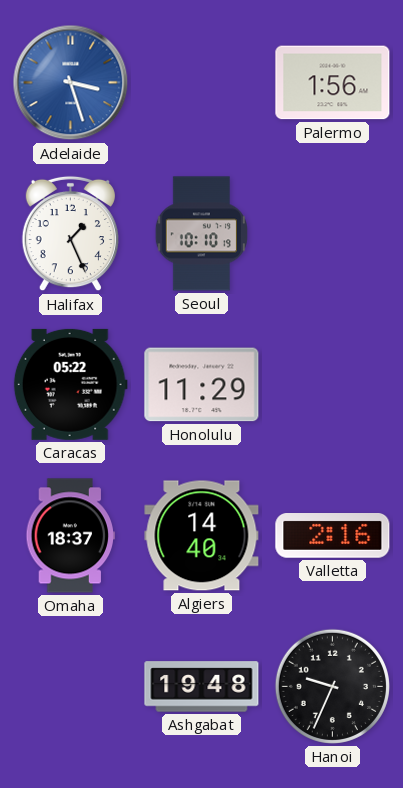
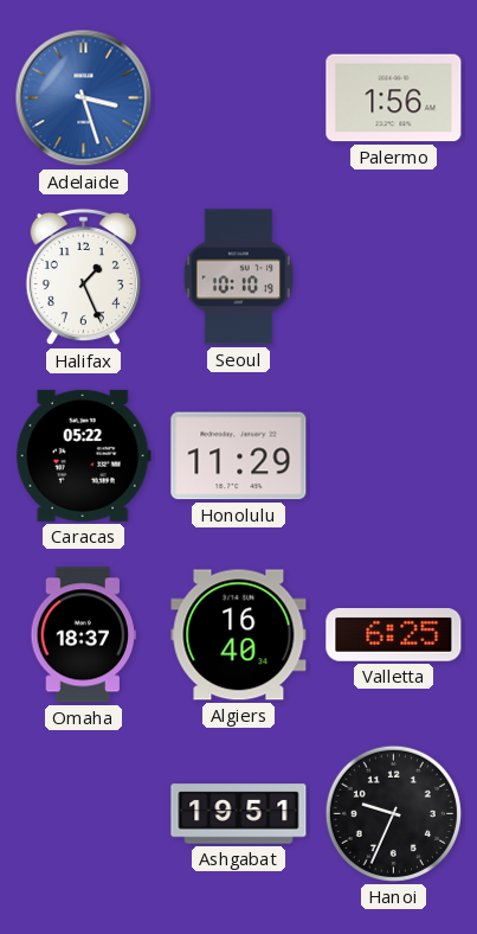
Algiers: 14:40 -> 16:40
Valletta: 2:16 -> 6:25
Ashgabat: 19:48 -> 19:51
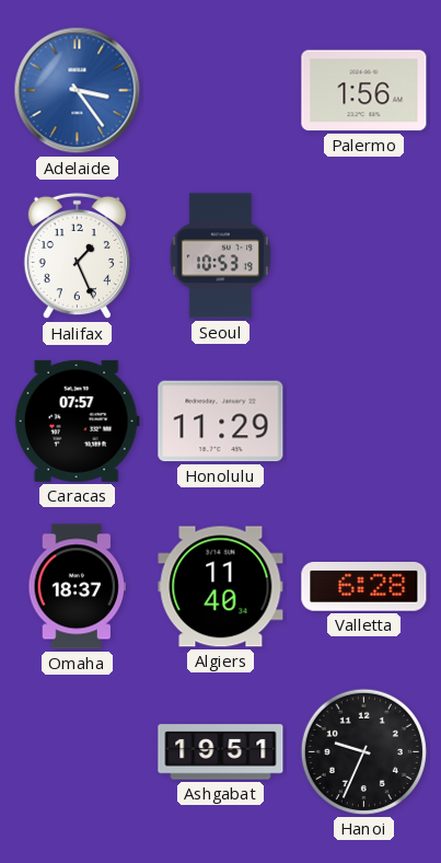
Adelaide: 3:27 -> 3:24
Seoul: 10:10 -> 10:53
Caracas: 05:22 -> 07:57
Algiers: 16:40 -> 11:40
Valletta: 6:25 -> 6:28
